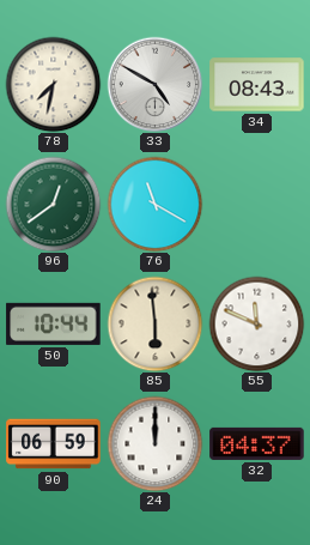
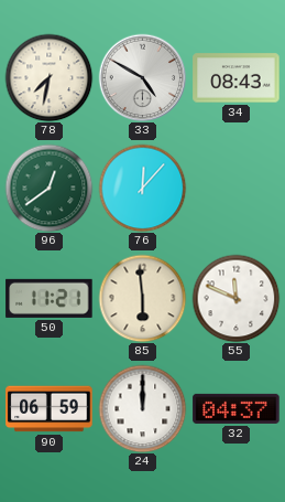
76: 11:20 -> 12:07
50: 10:44 -> 11:21
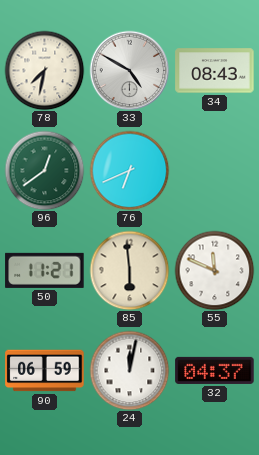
76: 12:07 -> 6:41
24: 12:00 -> 12:02
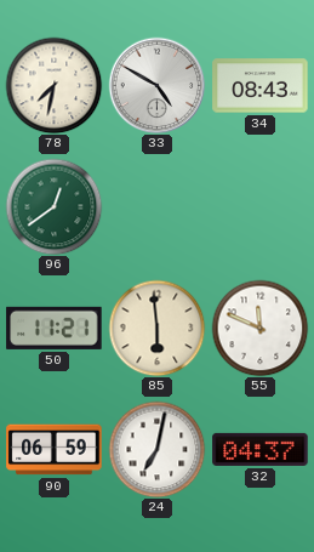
76: 6:41 -> none
24: 12:02 -> 7:02
